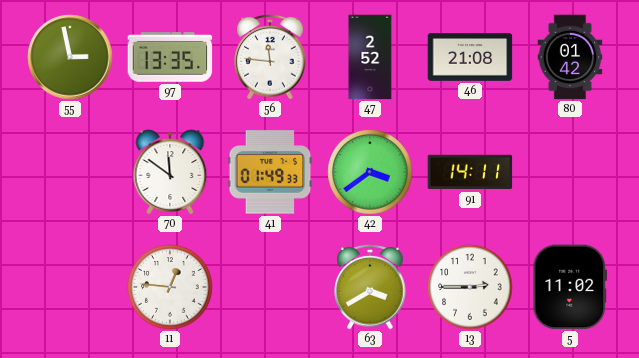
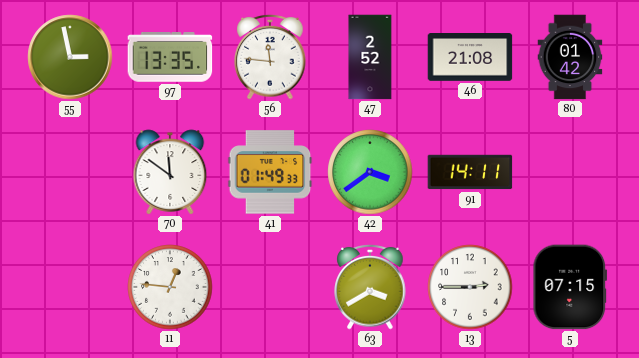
5: 11:02 -> 07:15
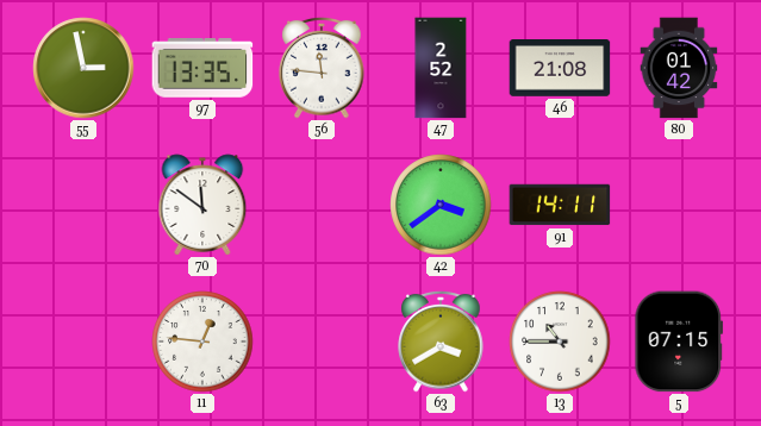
41: 01:49 -> none
13: 2:45 -> 10:45
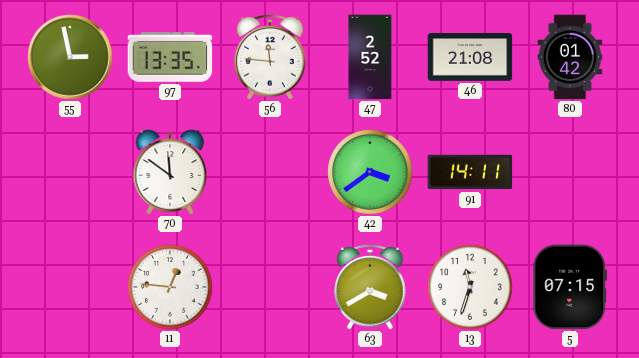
13: 10:45 -> 11:33
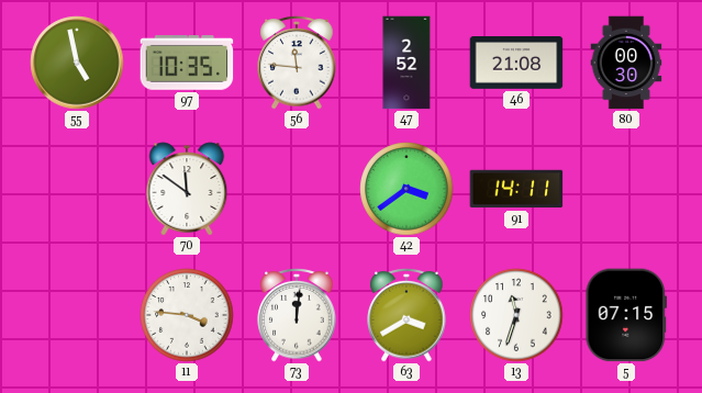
55: 2:58 -> 4:58
97: 13:35 -> 10:35
80: 01:42 -> 00:30
11: 12:46 -> 3:46
73: none -> 12:01
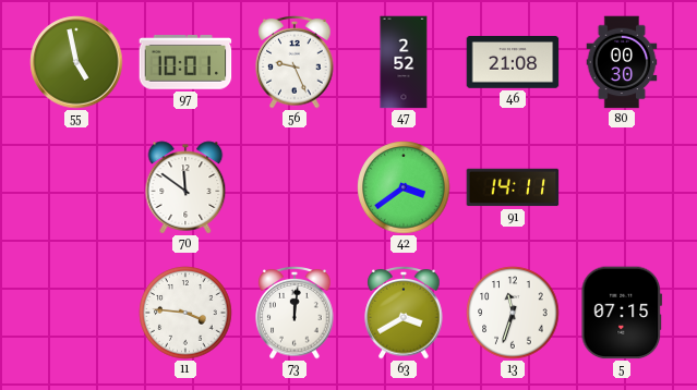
97: 10:35 -> 10:01
56: 11:46 -> 9:26
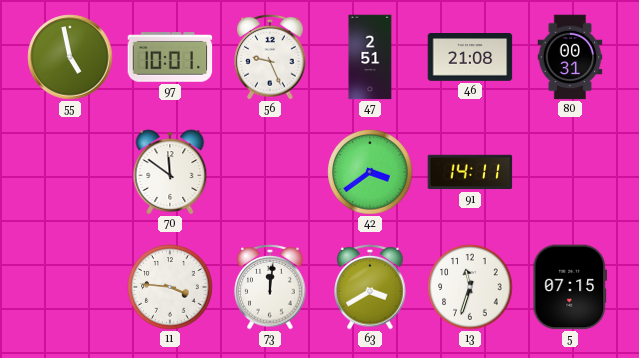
47: 2:52 -> 2:51
80: 00:30 -> 00:31
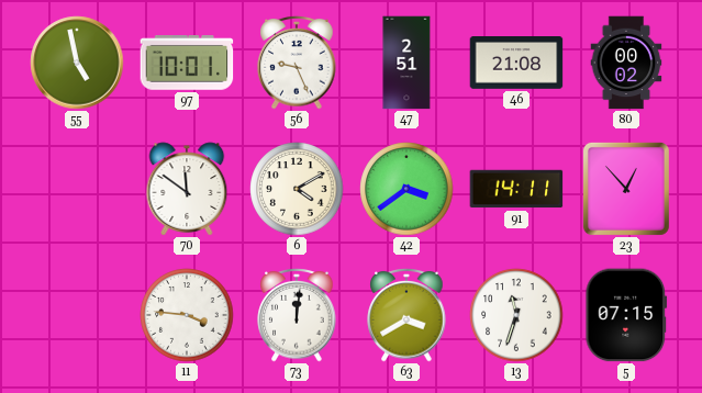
80: 00:31 -> 00:02
6: none -> 4:10
23: none -> 12:53
